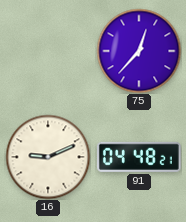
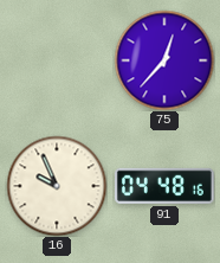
16: 9:11 -> 9:56
91: 04:48:21 -> 04:48:16
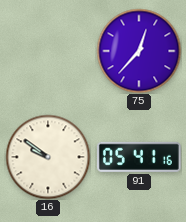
16: 9:56 -> 9:51
91: 04:48 -> 05:41
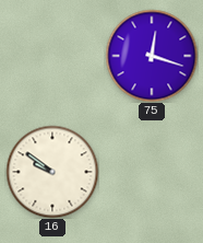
75: 12:37 -> 12:18
91: 05:41 -> none
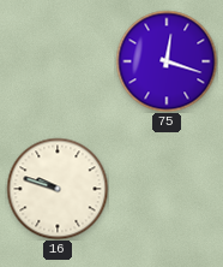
16: 9:51 -> 9:48
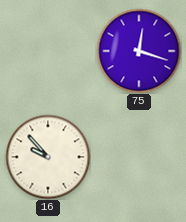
16: 9:48 -> 9:53
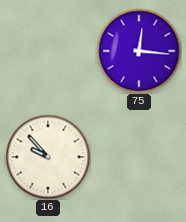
75: 12:18 -> 12:16
